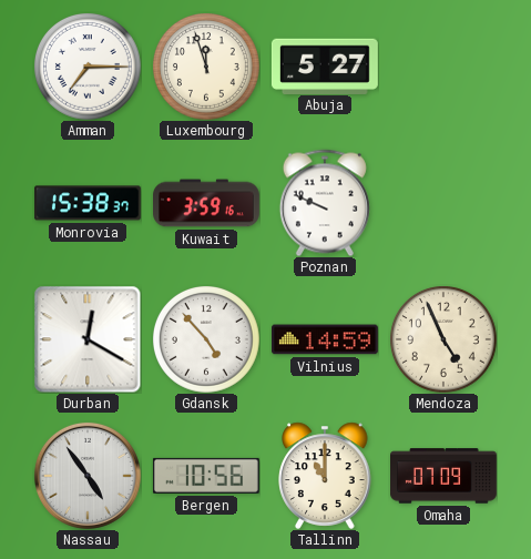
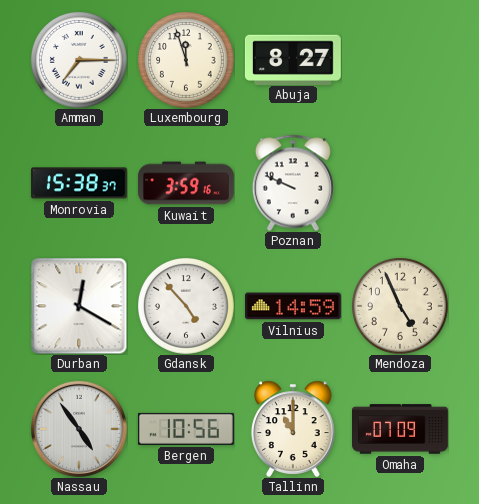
Abuja: 5:27 -> 8:27
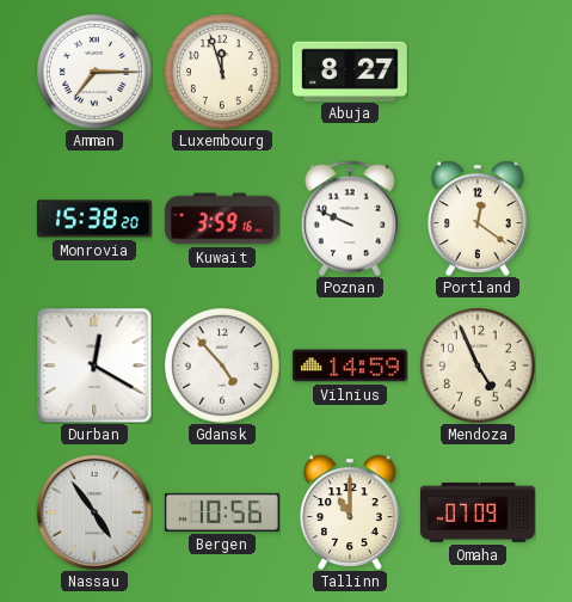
Monrovia: 15:38:37 -> 15:38:20
Portland: none -> 12:21
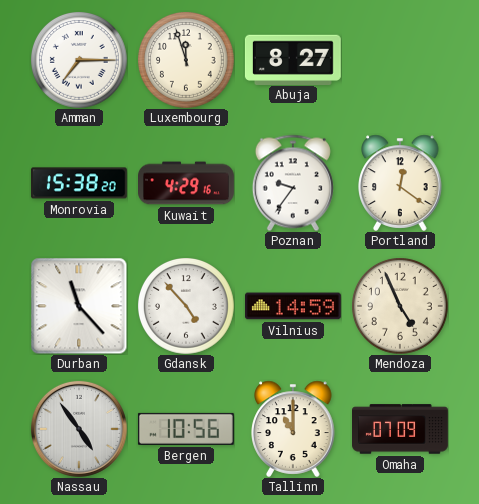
Kuwait: 3:59 -> 4:29
Poznan: 9:49 -> 9:36
Durban: 12:20 -> 11:23
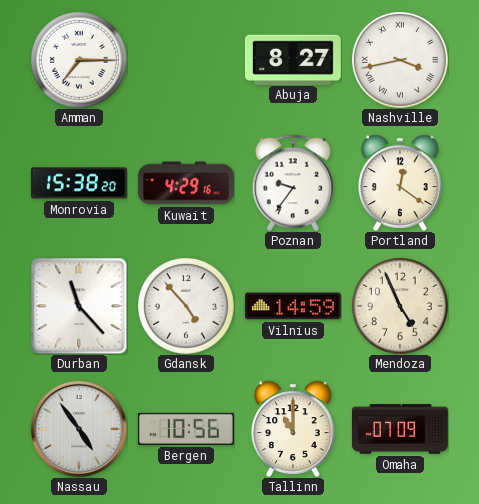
Luxembourg: 11:57 -> none
Nashville: none -> 3:43
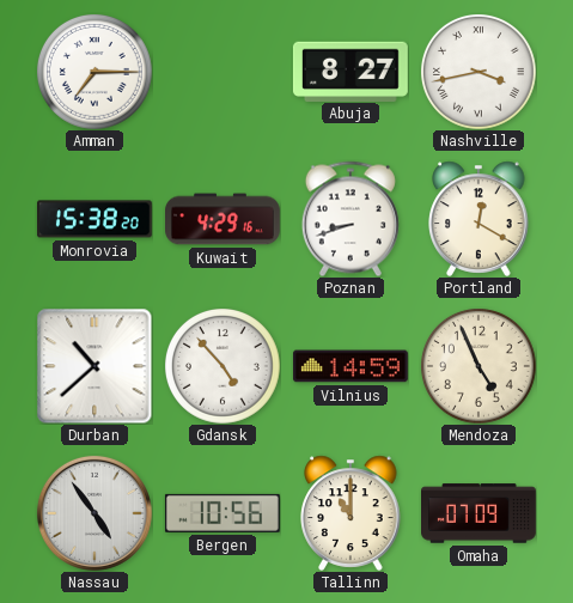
Poznan: 9:36 -> 8:42
Portland: 12:21 -> 12:20
Durban: 11:23 -> 10:38
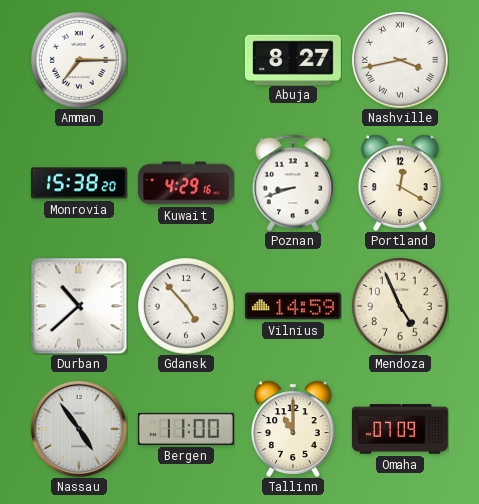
Bergen: 10:56 -> 11:00
